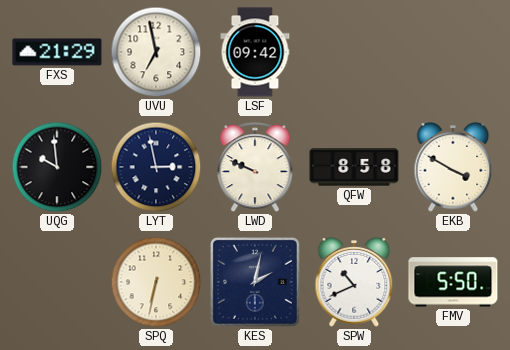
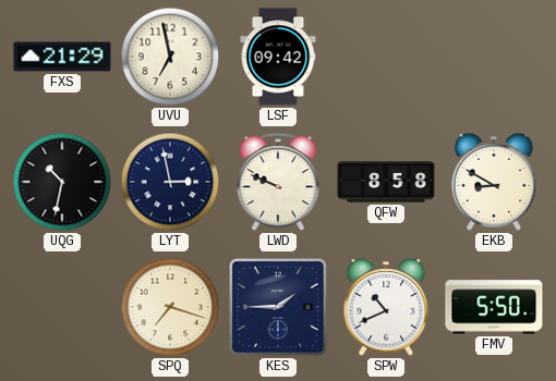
UQG: 9:59 -> 10:32
EKB: 3:50 -> 8:50
SPQ: 6:32 -> 7:18
KES: 2:02 -> 1:45
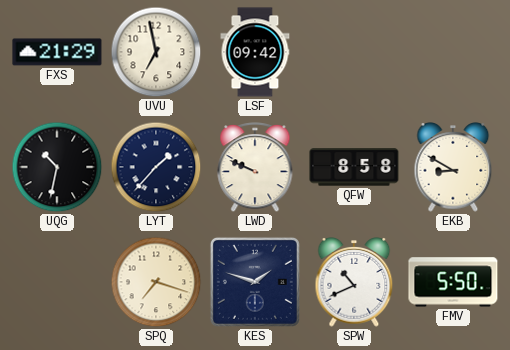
LYT: 2:58 -> 1:37
KES: 1:45 -> 1:48
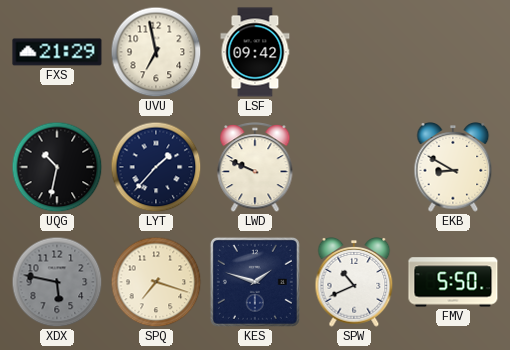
QFW: 8:58 -> none
XDX: none -> 5:47
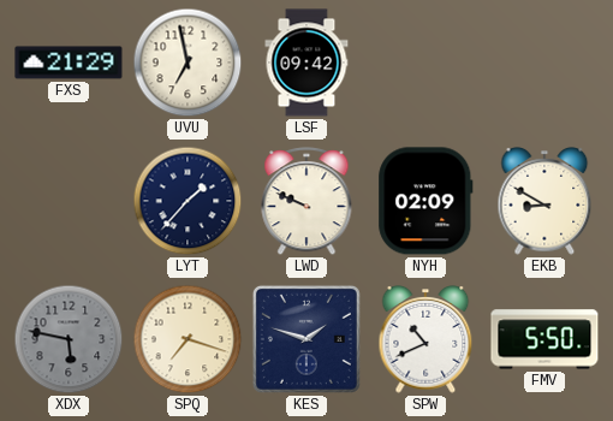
UQG: 10:32 -> none
NYH: none -> 02:09
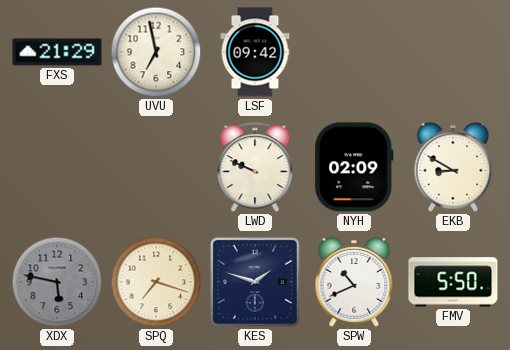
LYT: 1:37 -> none
